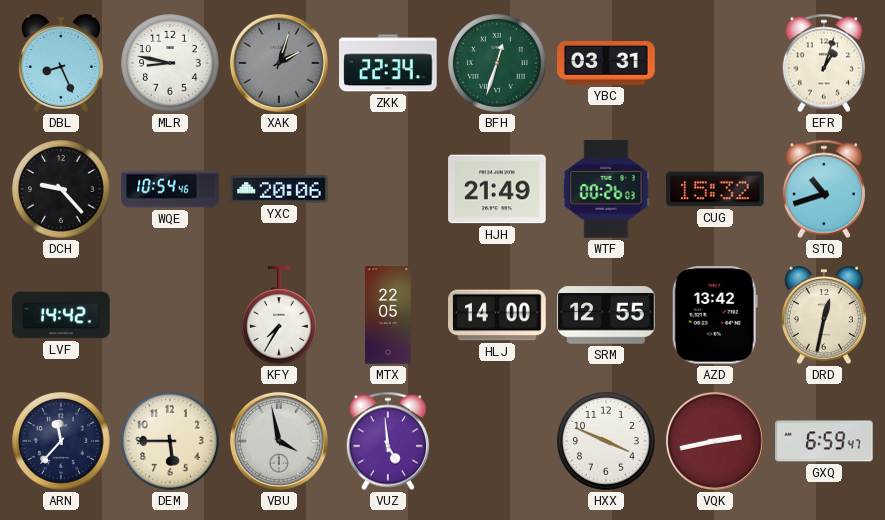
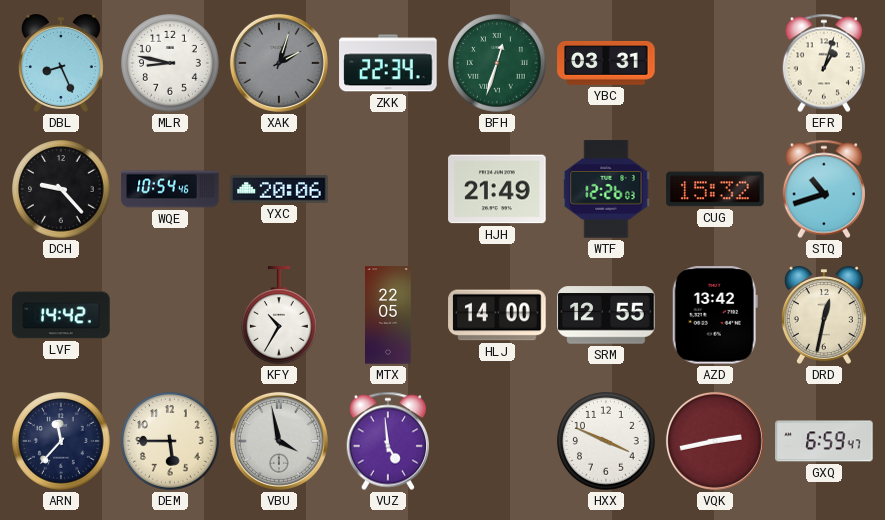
WTF: 00:26 -> 12:26
KFY: 7:35 -> 10:35
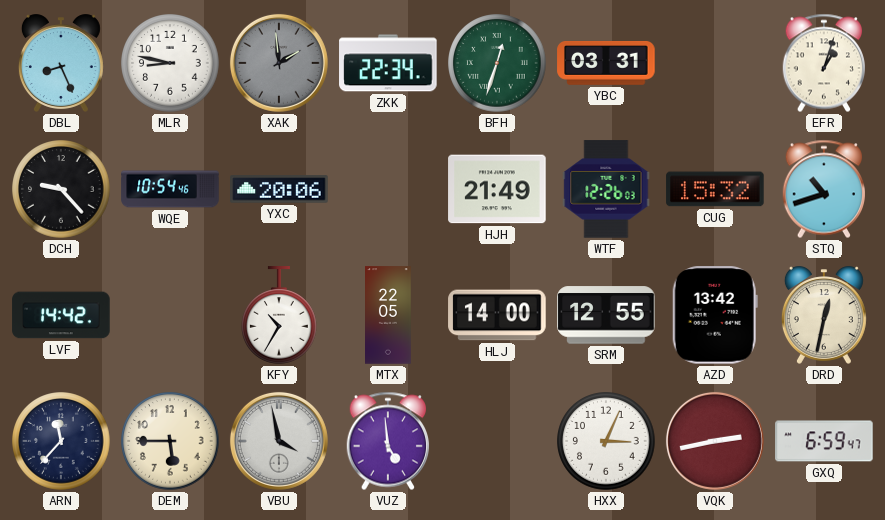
XAK: 2:03 -> 1:59
HXX: 3:49 -> 3:04
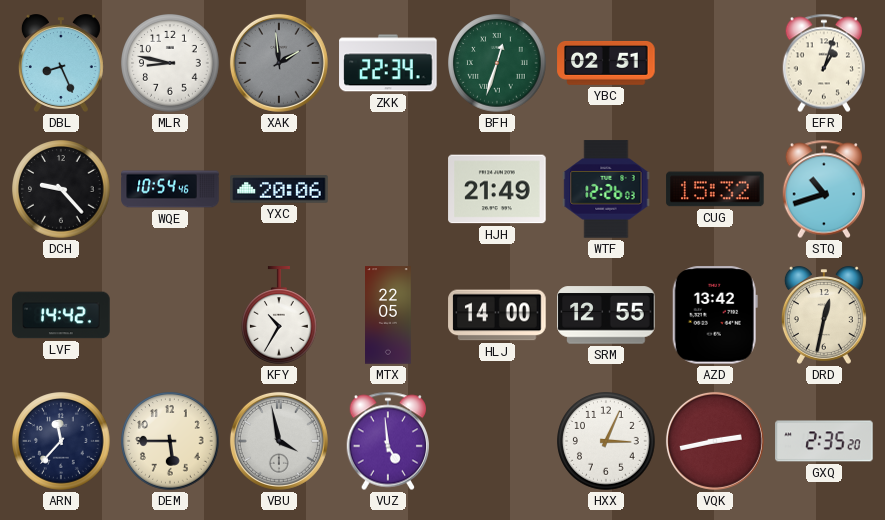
YBC: 03:31 -> 02:51
GXQ: 6:59 -> 2:35
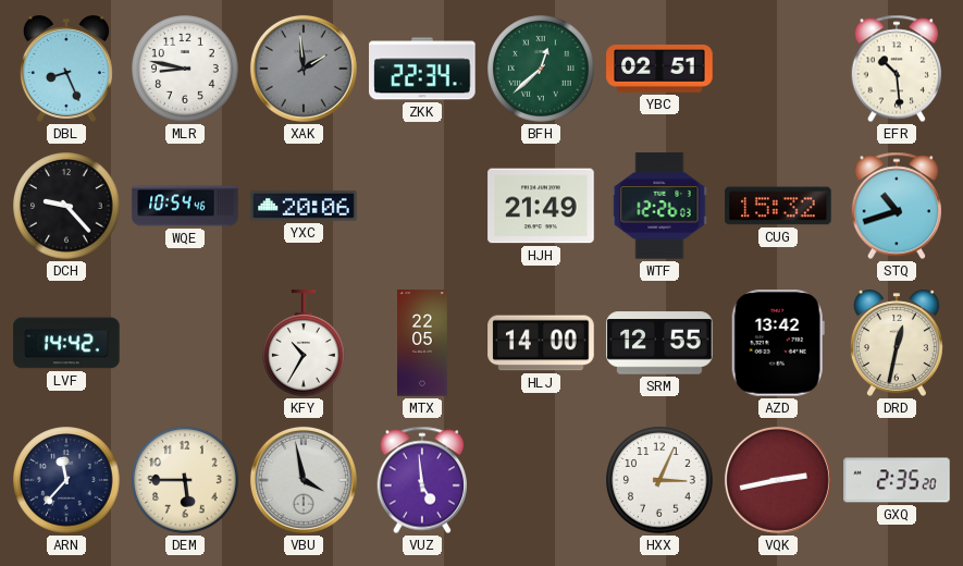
BFH: 12:33 -> 12:38
EFR: 1:03 -> 10:29
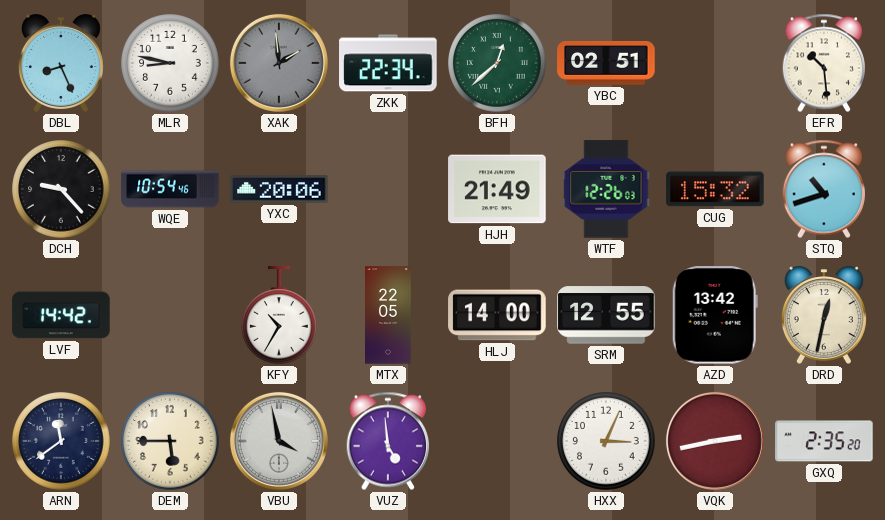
ARN: 11:37 -> 11:39
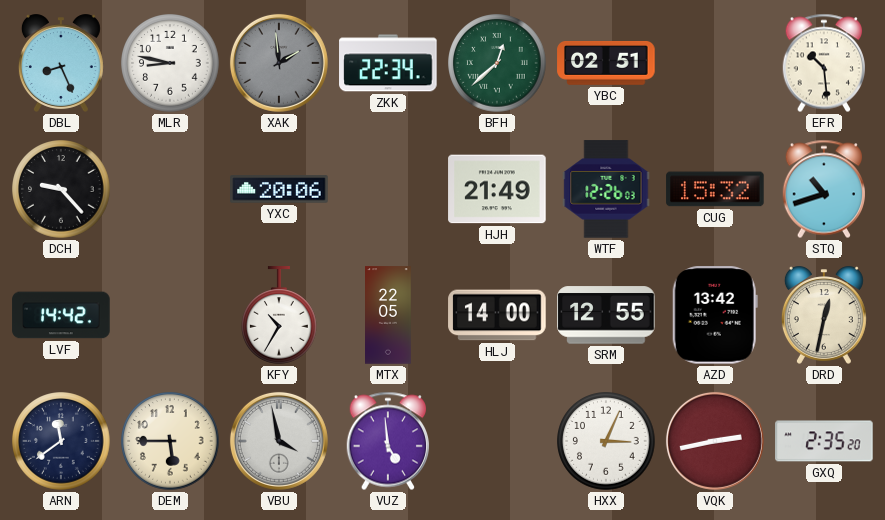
WQE: 10:54 -> none
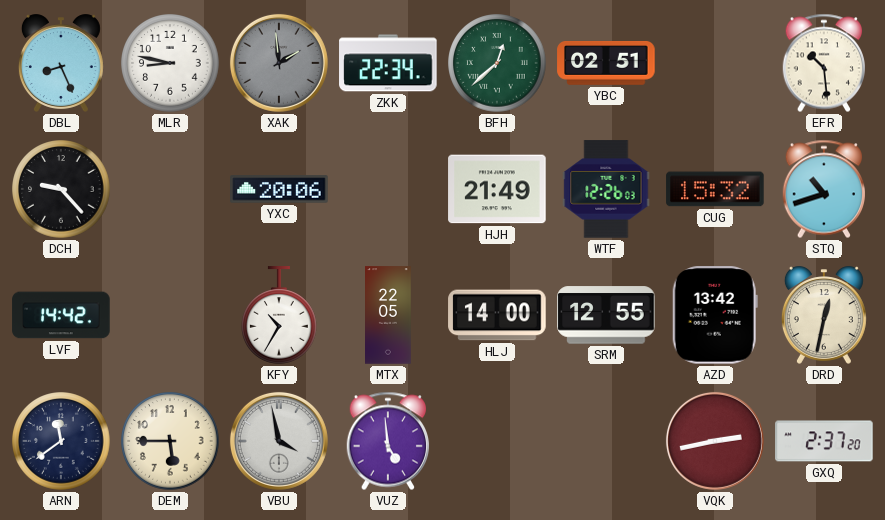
HXX: 3:04 -> none
GXQ: 2:35 -> 2:37
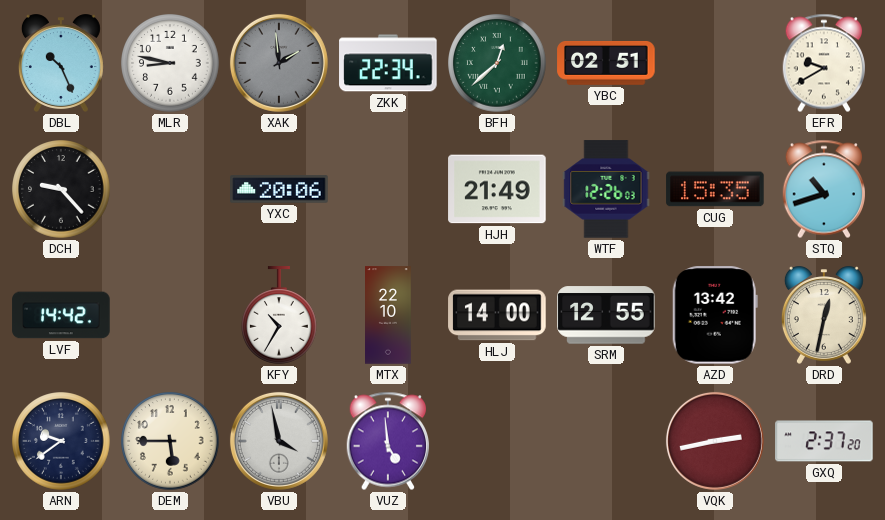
DBL: 8:26 -> 10:26
EFR: 10:29 -> 9:40
CUG: 15:32 -> 15:35
MTX: 22:05 -> 22:10
ARN: 11:39 -> 9:39
